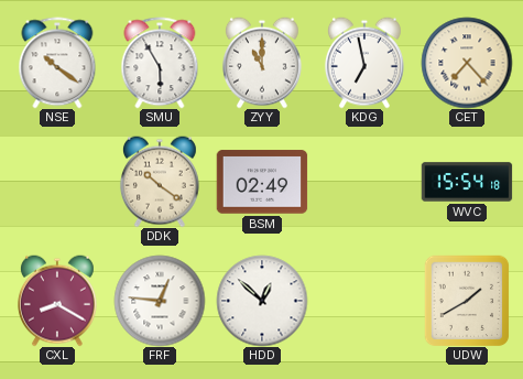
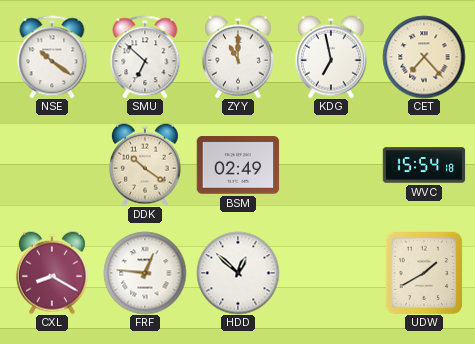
SMU: 5:55 -> 6:52
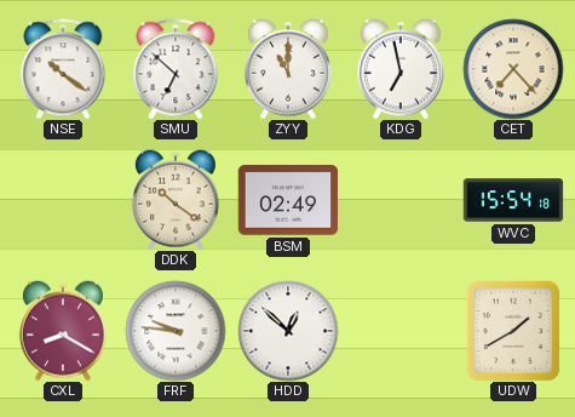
FRF: 12:46 -> 9:46
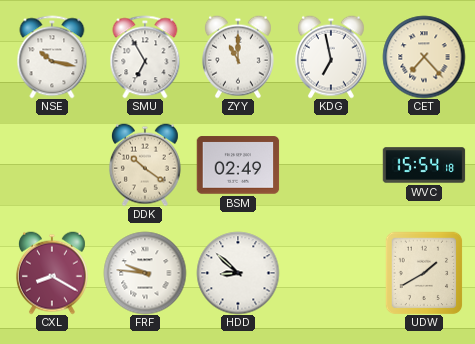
NSE: 10:21 -> 10:17
SMU: 6:52 -> 6:55
HDD: 12:52 -> 8:52
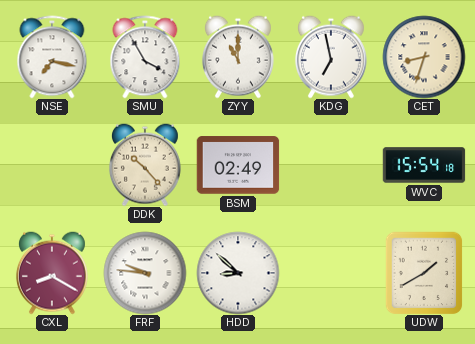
NSE: 10:17 -> 7:17
SMU: 6:55 -> 3:55
CET: 7:23 -> 8:33
DDK: 10:21 -> 10:23
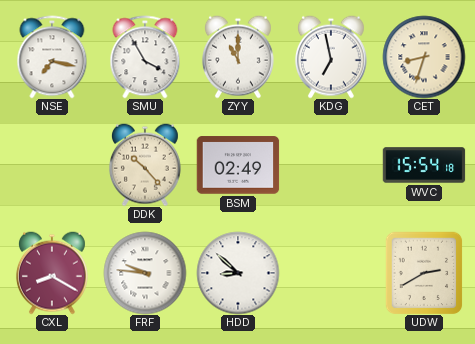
UDW: 1:40 -> 2:40
